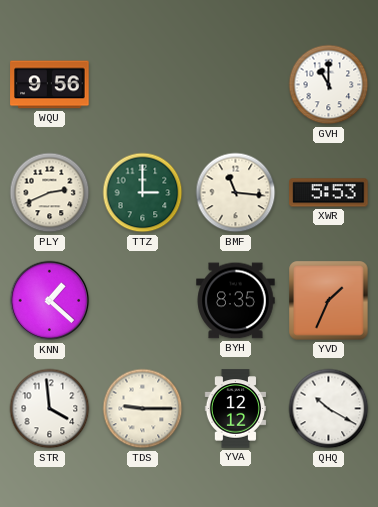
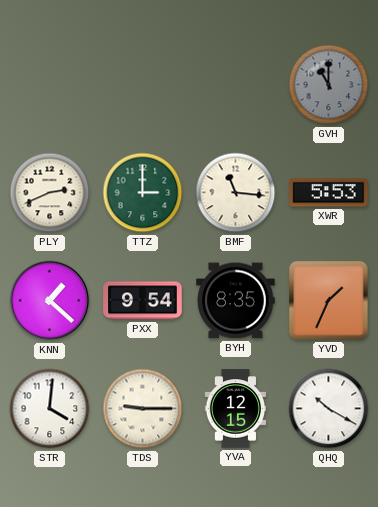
WQU: 9:56 -> none
GVH dial: white -> grey
PXX: none -> 9:54
STR: 3:59 -> 4:01
YVA: 12:12 -> 12:15
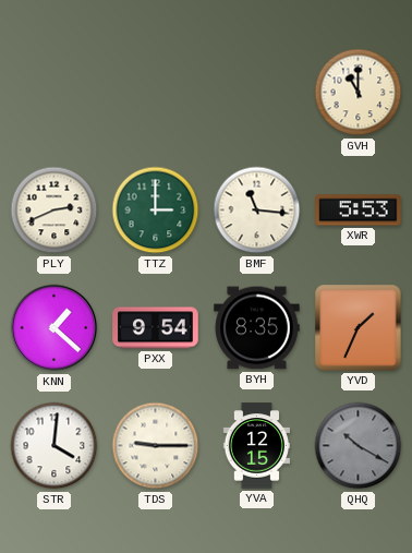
GVH dial: grey -> cream
QHQ dial: white -> grey
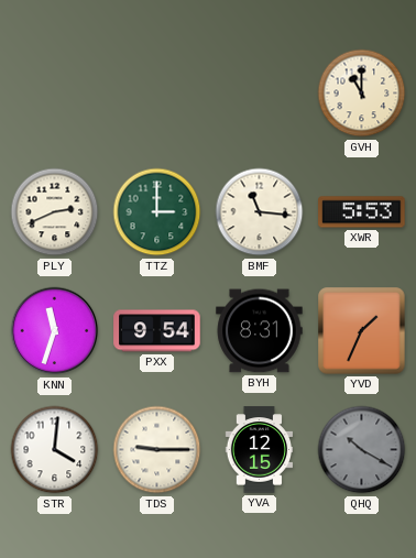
KNN: 1:22 -> 11:33
BYH: 8:35 -> 8:31
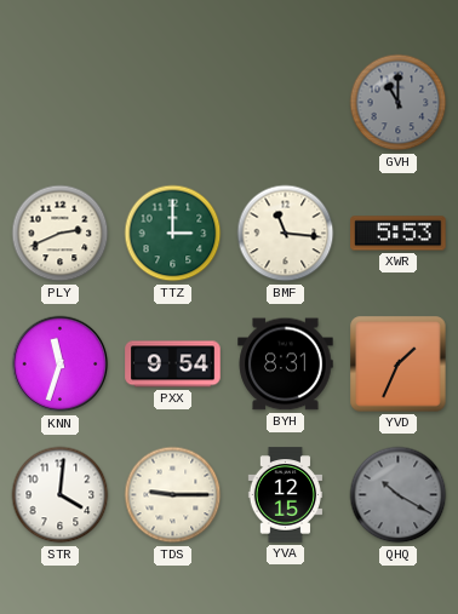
GVH dial: cream -> grey
